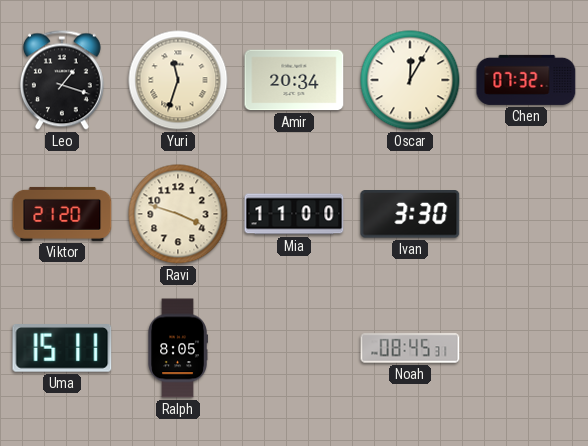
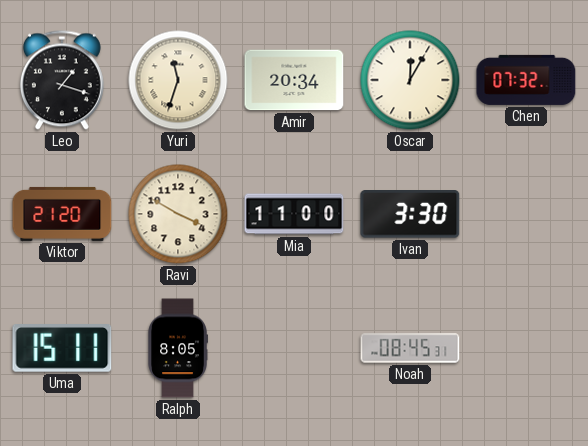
Ravi: 3:48 -> 3:50
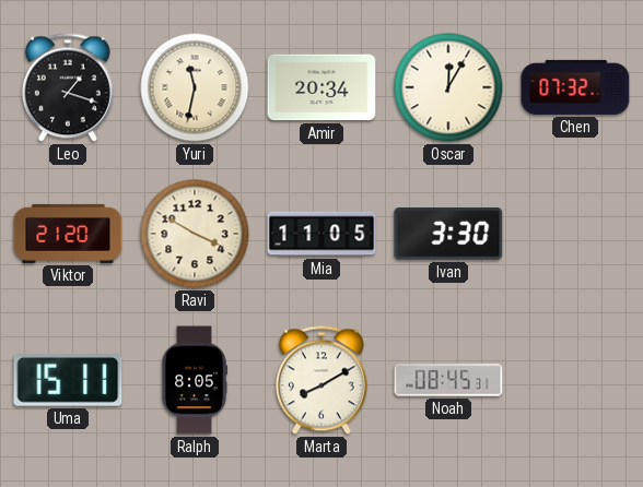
Yuri: 11:33 -> 11:32
Mia: 11:00 -> 11:05
Marta: none -> 8:10
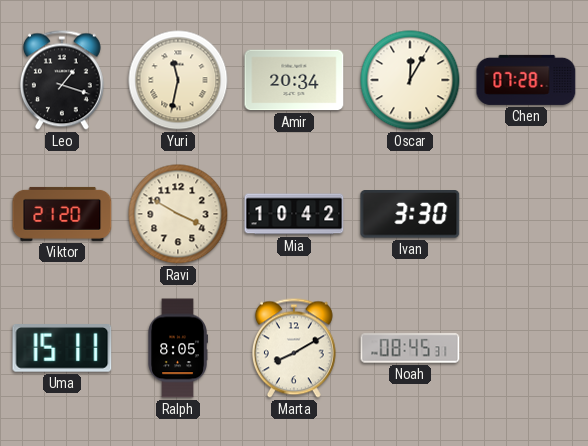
Chen: 07:32 -> 07:28
Mia: 11:05 -> 10:42
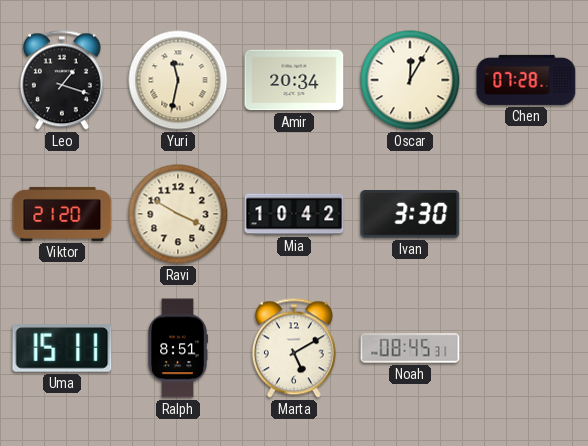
Ralph: 8:05 -> 8:51
Marta: 8:10 -> 5:10
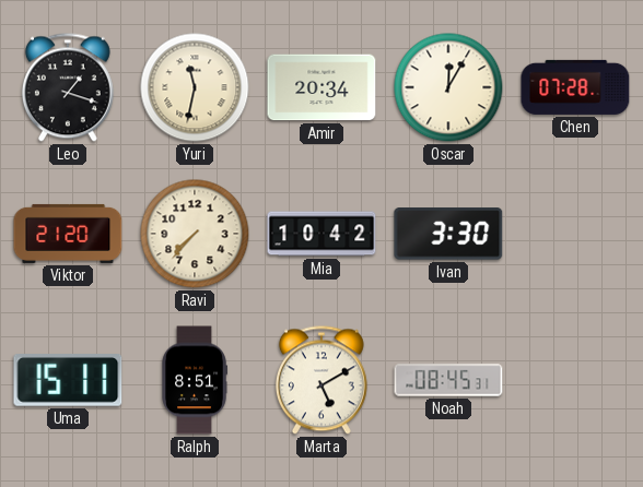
Ravi: 3:50 -> 7:37
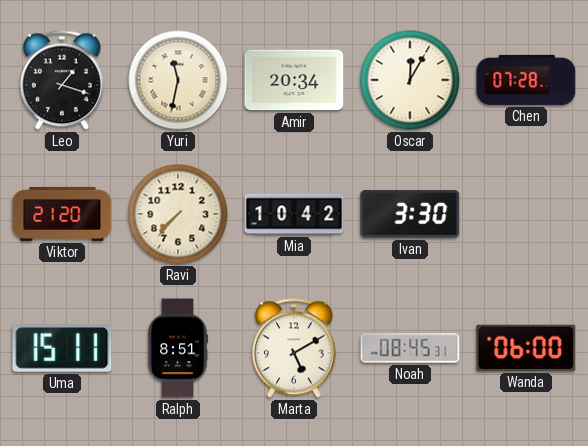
Wanda: none -> 06:00
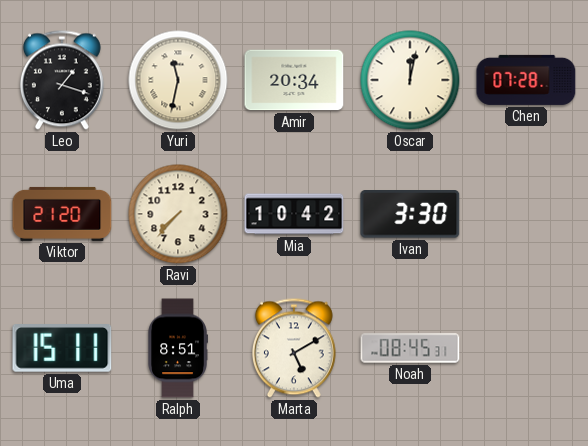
Oscar: 12:05 -> 12:02
Wanda: 06:00 -> none
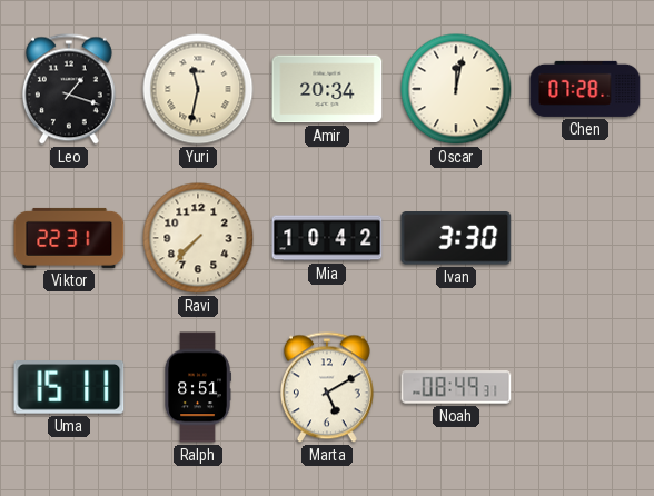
Viktor: 21:20 -> 22:31
Noah: 08:45 -> 08:49
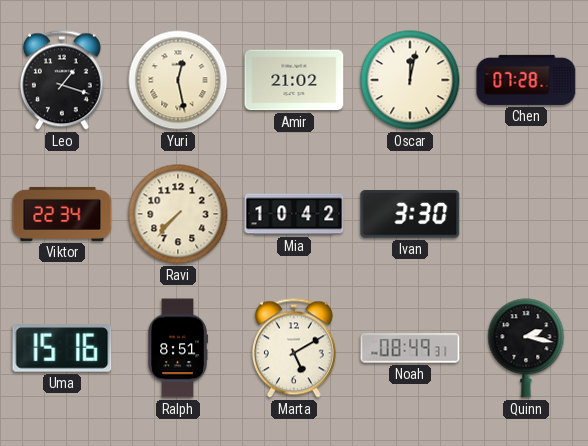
Yuri: 11:32 -> 12:28
Amir: 20:34 -> 21:02
Viktor: 22:31 -> 22:34
Uma: 15:11 -> 15:16
Quinn: none -> 2:17
